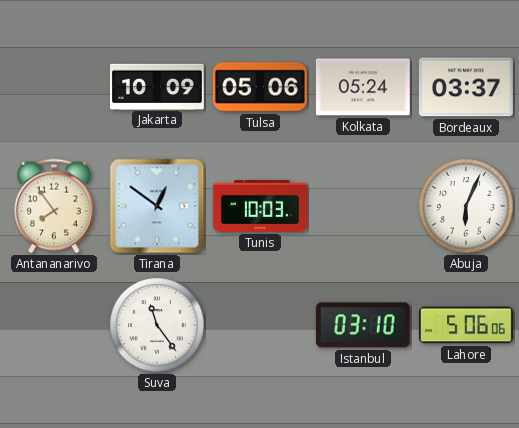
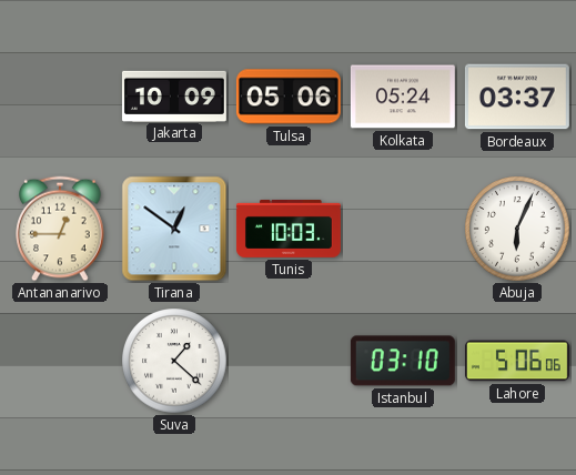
Antananarivo: 7:54 -> 12:45
Suva: 11:24 -> 1:22
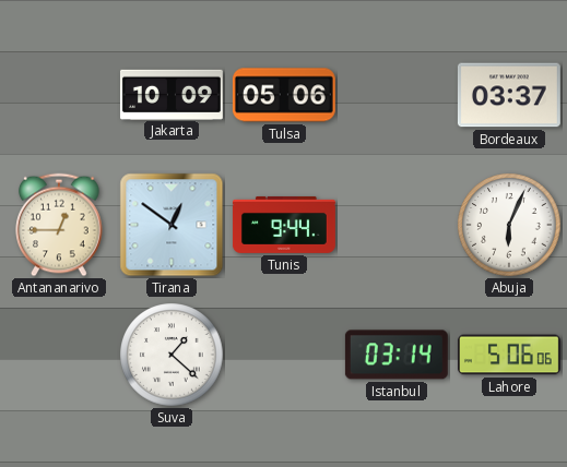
Kolkata: 05:24 -> none
Tunis: 10:03 -> 9:44
Istanbul: 03:10 -> 03:14
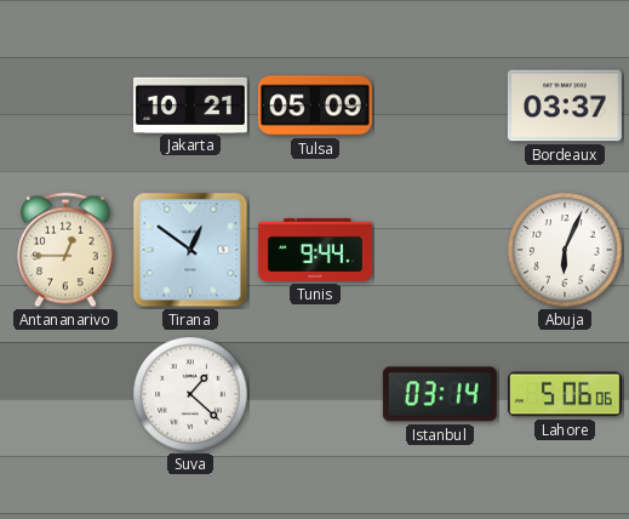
Jakarta: 10:09 -> 10:21
Tulsa: 05:06 -> 05:09
